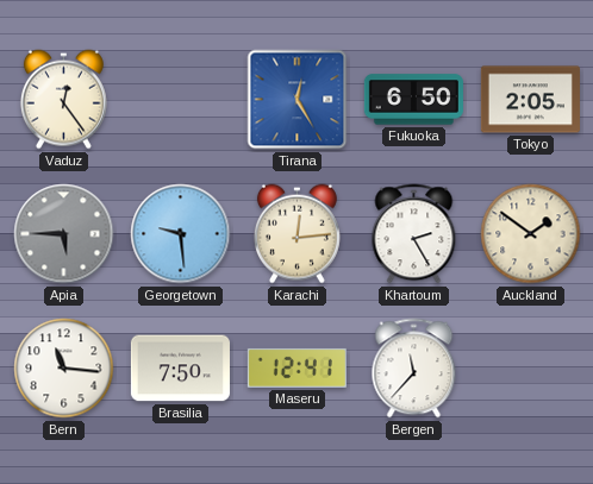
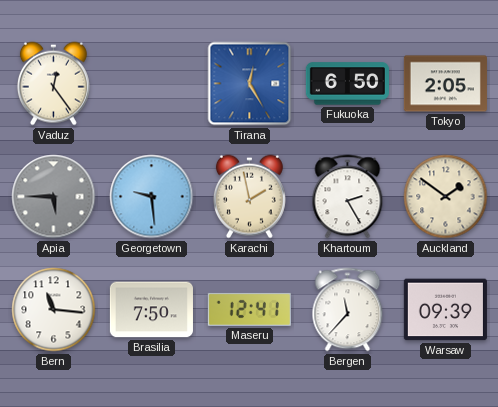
Karachi: 12:14 -> 1:58
Warsaw: none -> 09:39
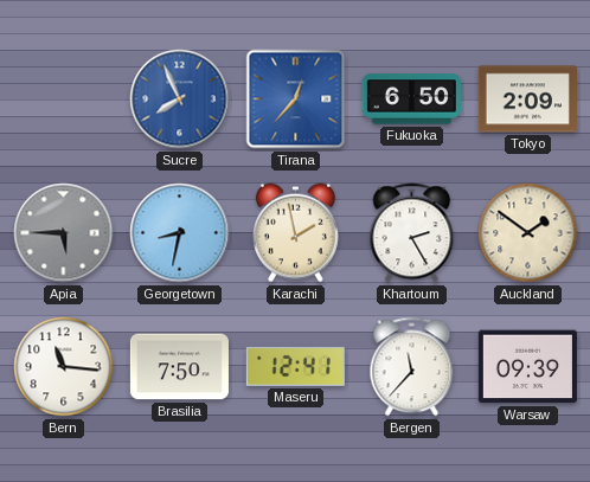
Vaduz: 12:24 -> none
Sucre: none -> 7:56
Tirana: 12:25 -> 12:37
Tokyo: 2:05 -> 2:09
Georgetown: 9:29 -> 8:32
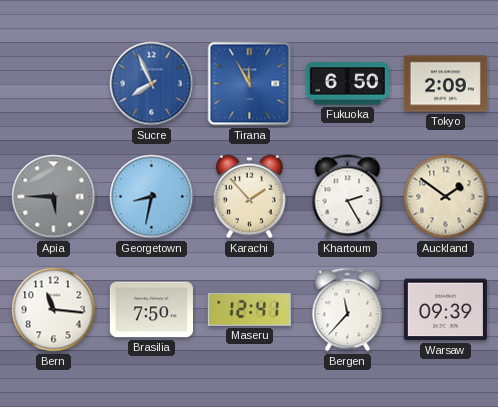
Tirana: 12:37 -> 11:55
Karachi: 1:58 -> 1:53
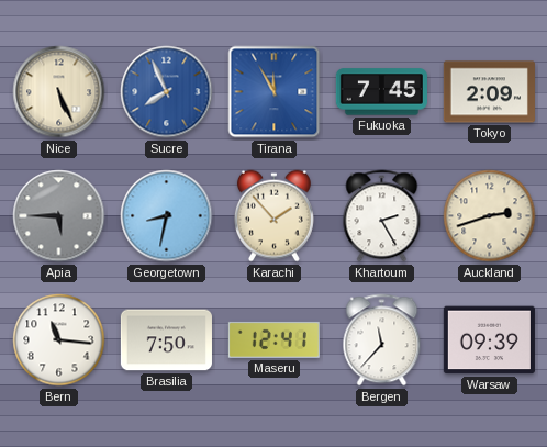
Nice: none -> 5:26
Fukuoka: 6:50 -> 7:45
Auckland: 1:51 -> 2:42
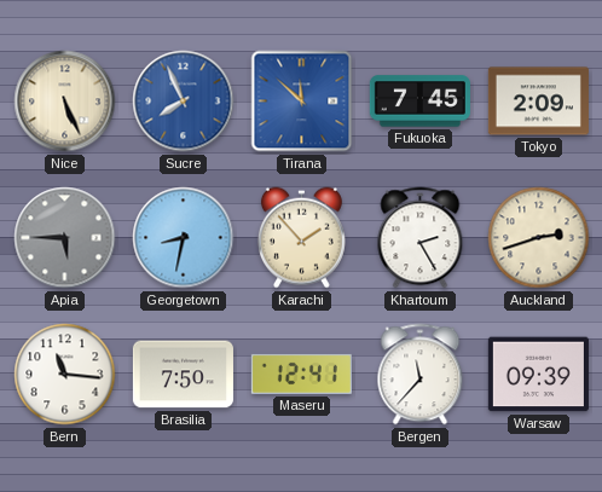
Tirana: 11:55 -> 11:52
